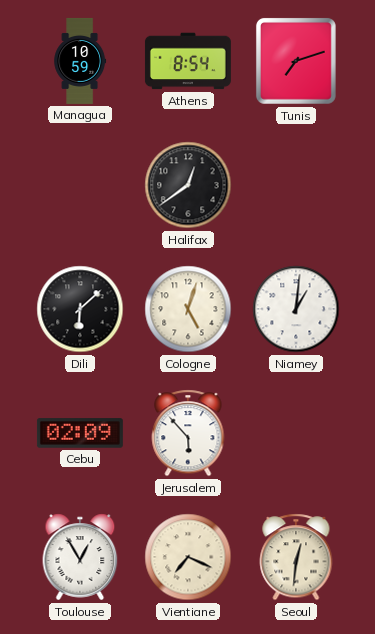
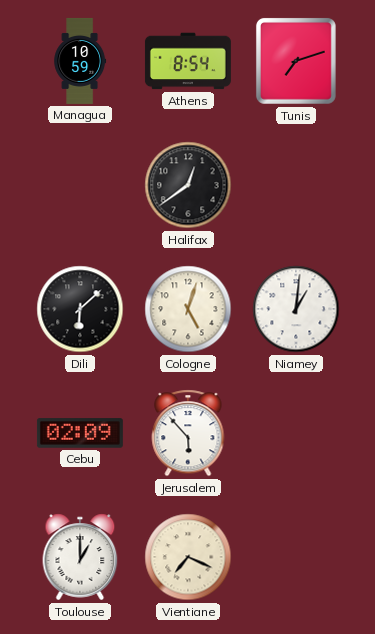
Toulouse: 12:55 -> 1:00
Seoul: 12:31 -> none
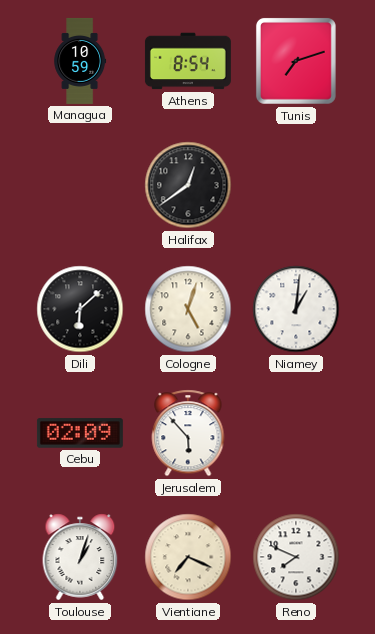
Toulouse: 1:00 -> 1:03
Reno: none -> 7:49
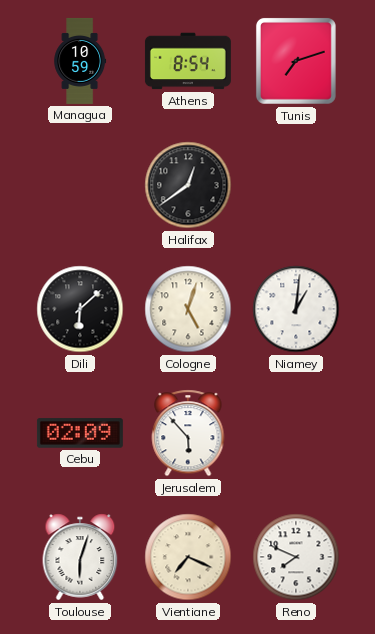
Toulouse: 1:03 -> 6:03
